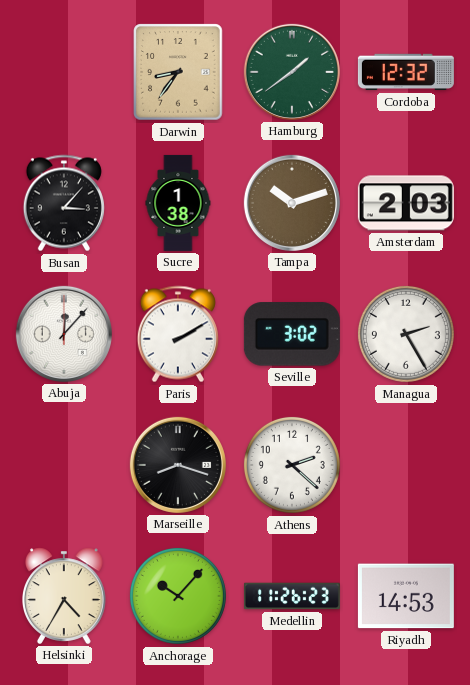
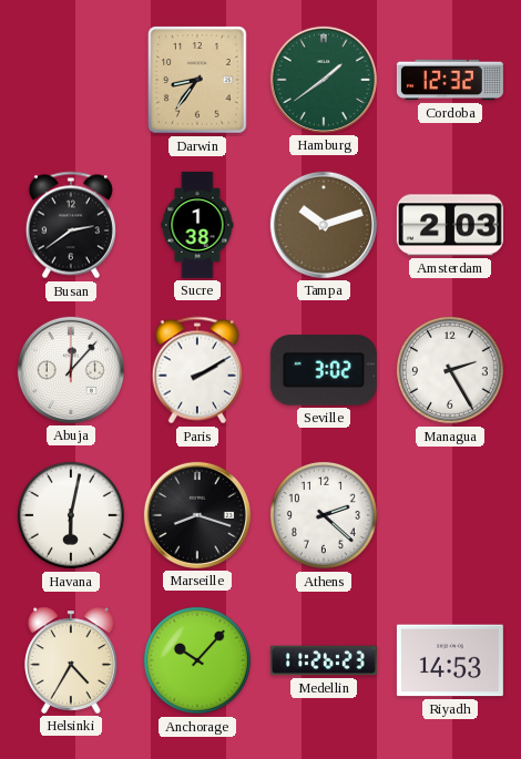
Busan: 3:07 -> 2:39
Havana: none -> 6:02
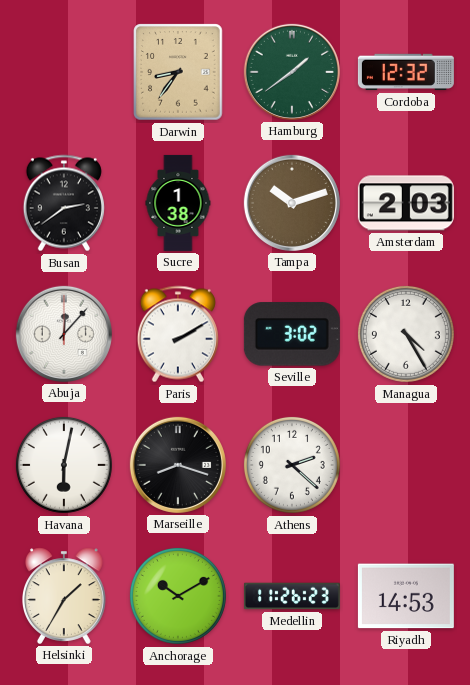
Managua: 2:25 -> 4:25
Helsinki: 4:35 -> 1:35
Anchorage: 10:07 -> 10:10
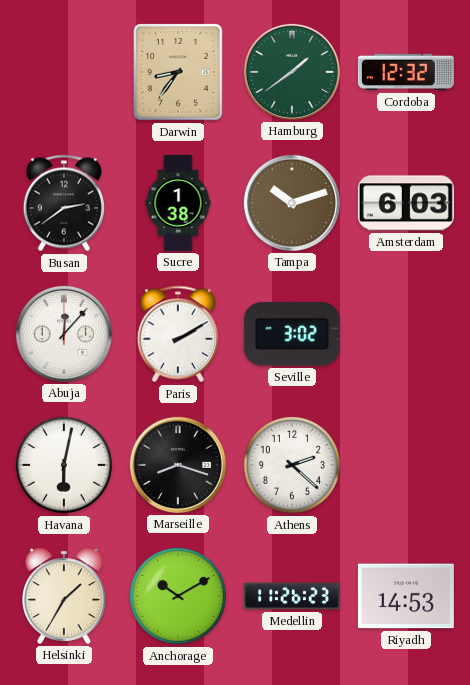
Amsterdam: 2:03 -> 6:03
Managua: 4:25 -> none
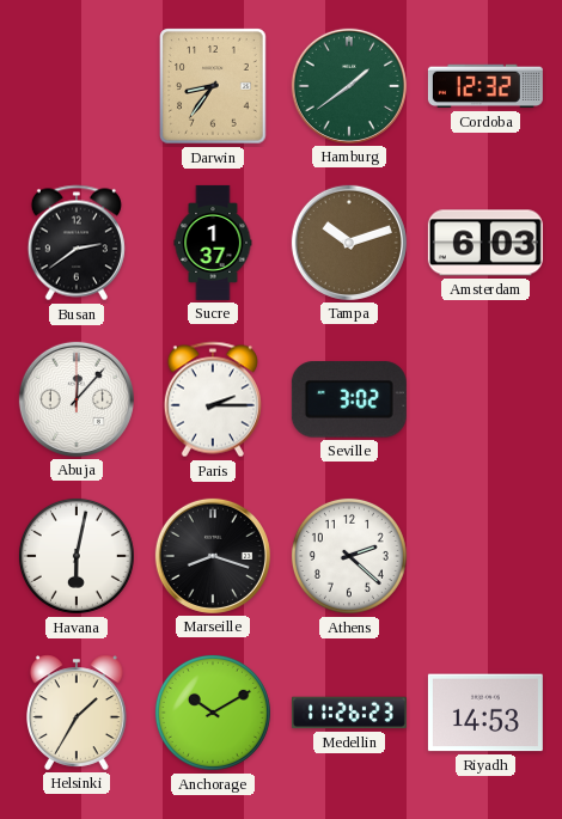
Sucre: 1:38 -> 1:37
Paris: 2:10 -> 2:15
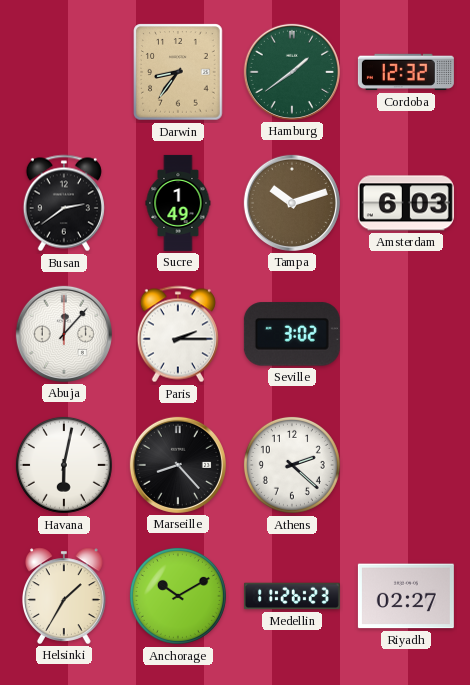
Sucre: 1:37 -> 1:49
Marseille: 8:18 -> 8:23
Riyadh: 14:53 -> 02:27
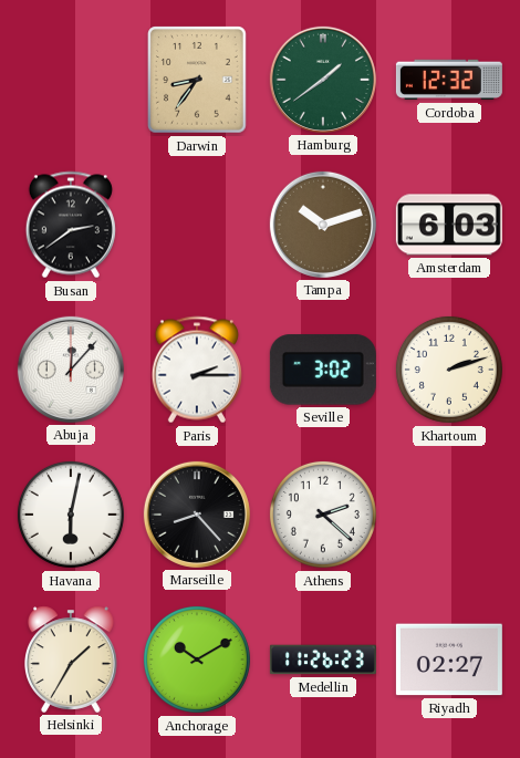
Sucre: 1:49 -> none
Khartoum: none -> 2:12
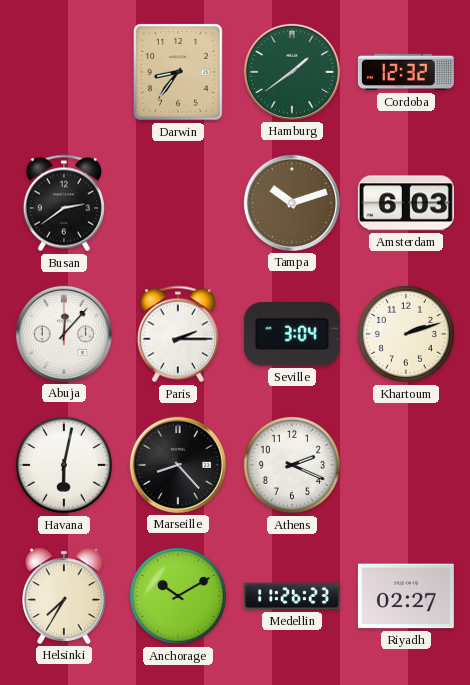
Seville: 3:02 -> 3:04
Athens: 2:22 -> 2:19
Helsinki: 1:35 -> 7:35
